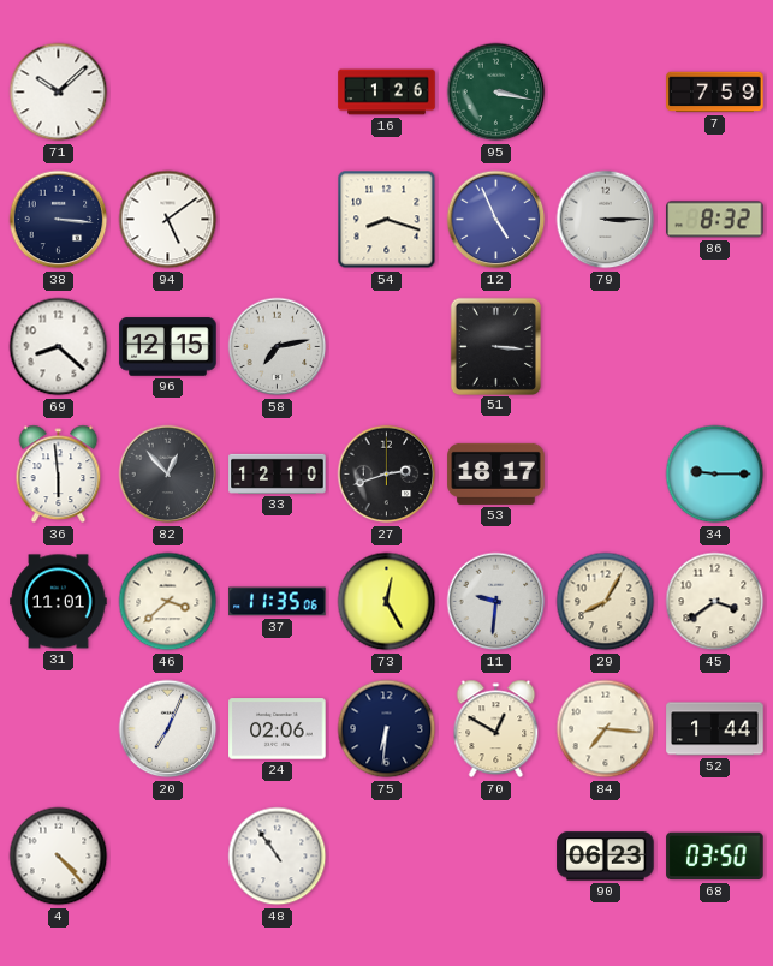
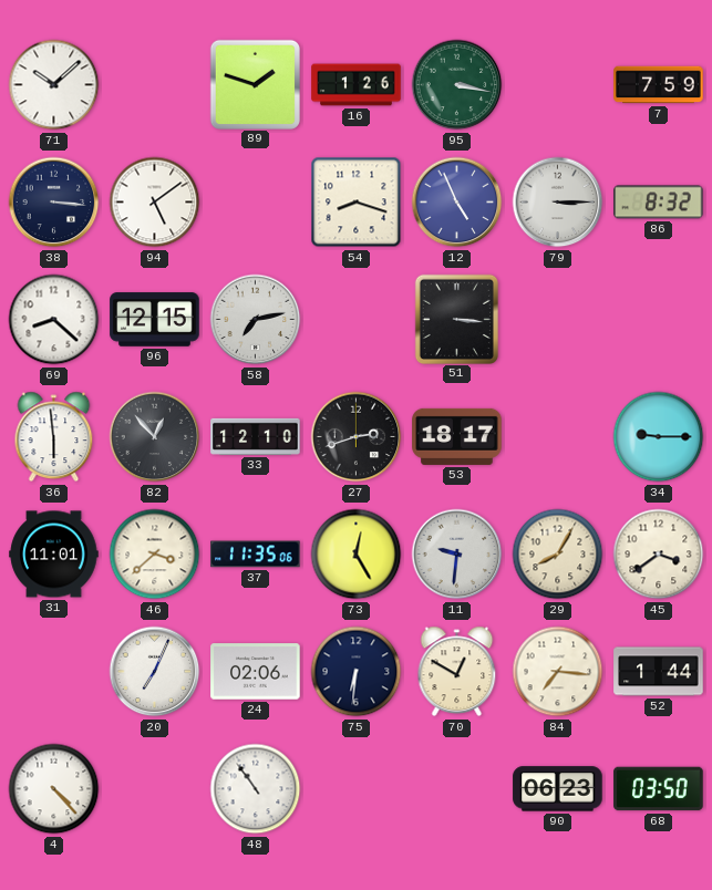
89: none -> 1:48
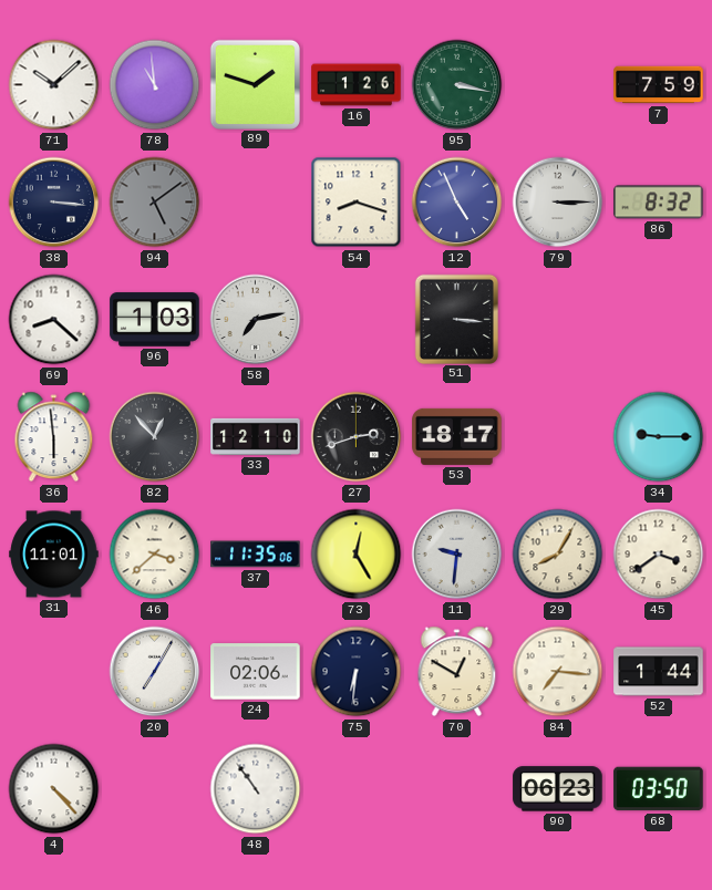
78: none -> 10:59
94 dial: white -> grey
96: 12:15 -> 1:03
20: 7:04 -> 7:05
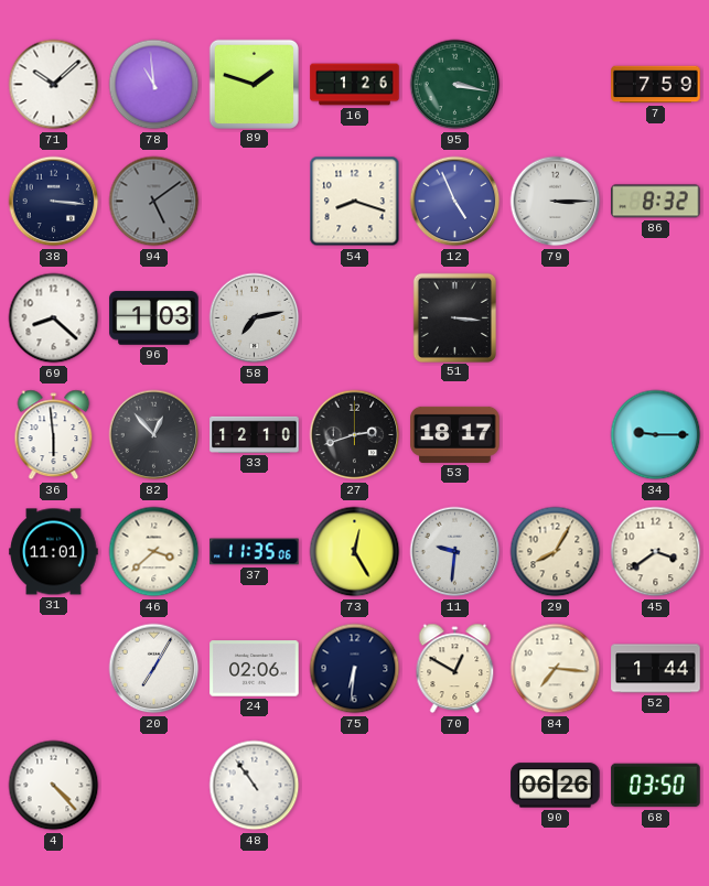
90: 06:23 -> 06:26
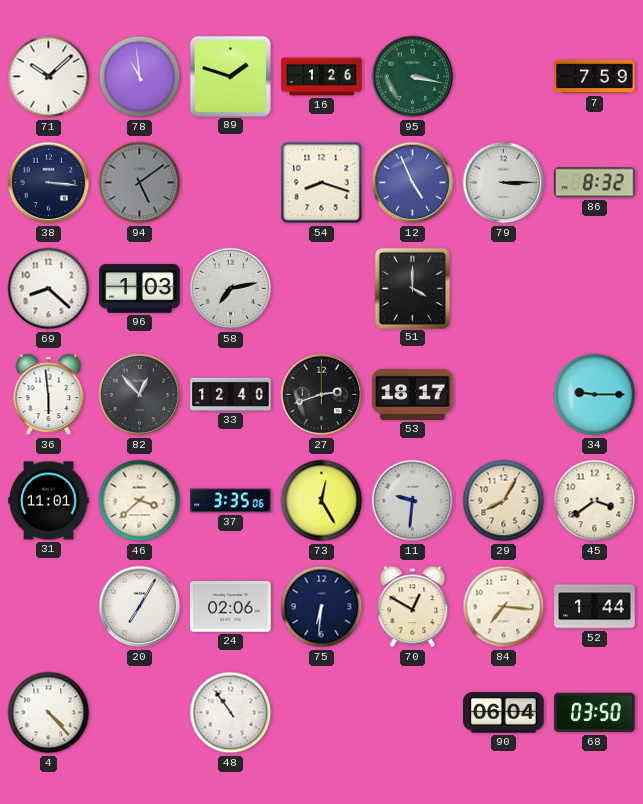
51: 3:16 -> 4:00
33: 12:10 -> 12:40
37: 11:35 -> 3:35
90: 06:26 -> 06:04
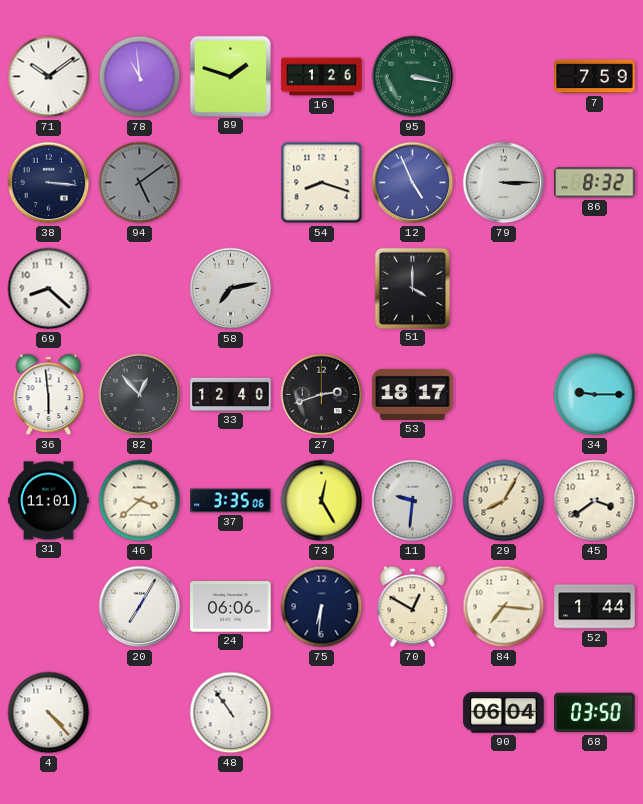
71: 10:08 -> 10:09
96: 1:03 -> none
24: 02:06 -> 06:06
